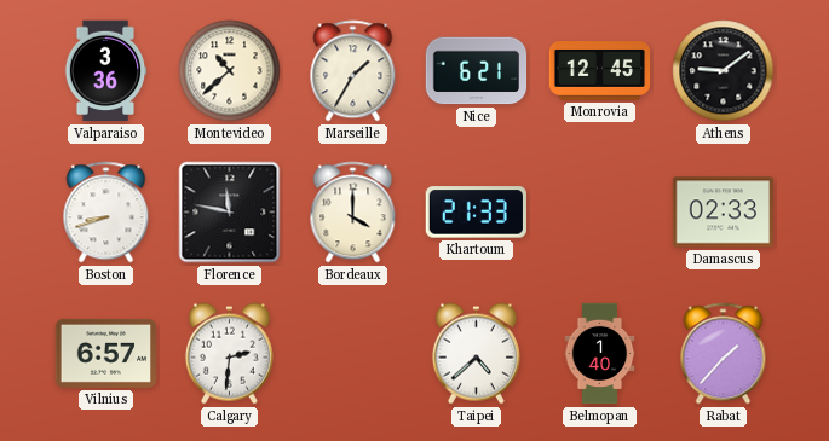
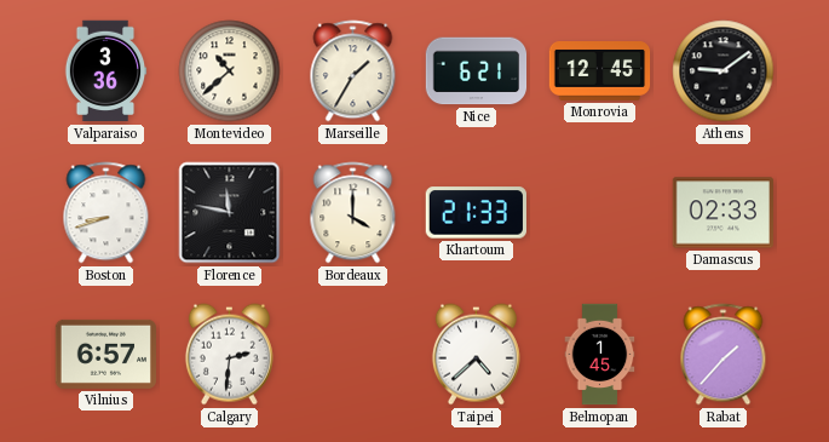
Belmopan: 1:40 -> 1:45
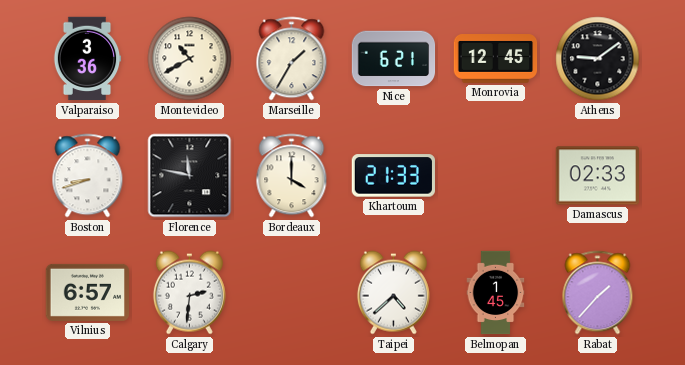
Montevideo: 10:38 -> 10:40
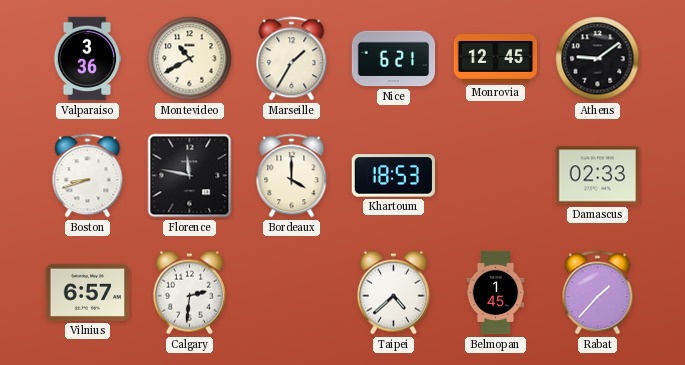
Khartoum: 21:33 -> 18:53
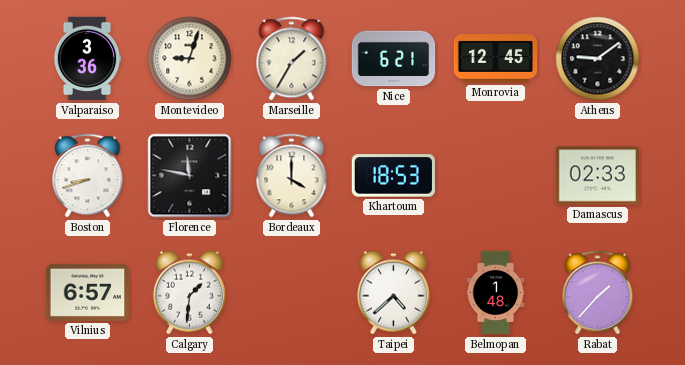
Montevideo: 10:40 -> 9:03
Calgary: 2:31 -> 1:31
Belmopan: 1:45 -> 1:48
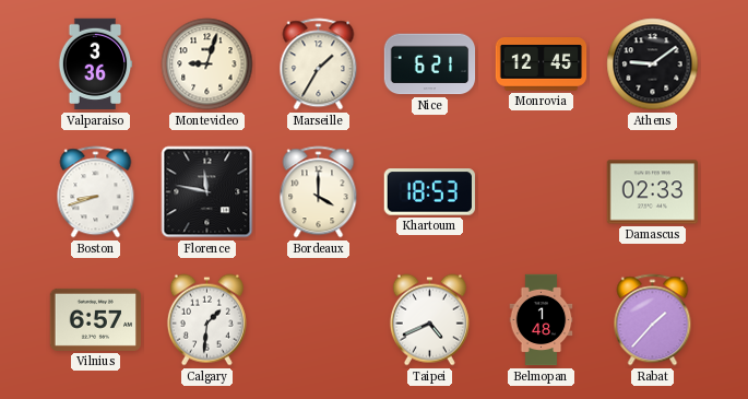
Taipei: 4:38 -> 4:41
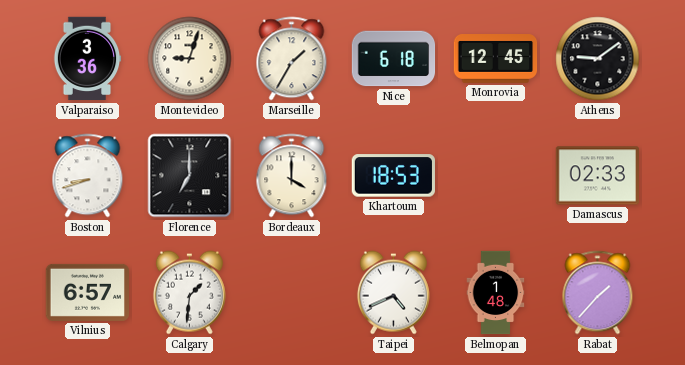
Nice: 6:21 -> 6:18
Florence: 11:47 -> 7:00
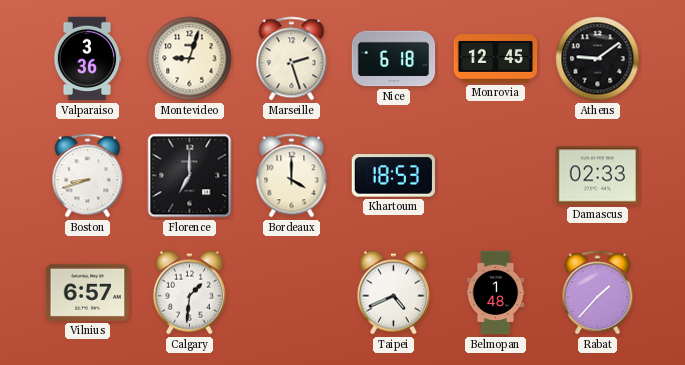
Marseille: 1:35 -> 2:27
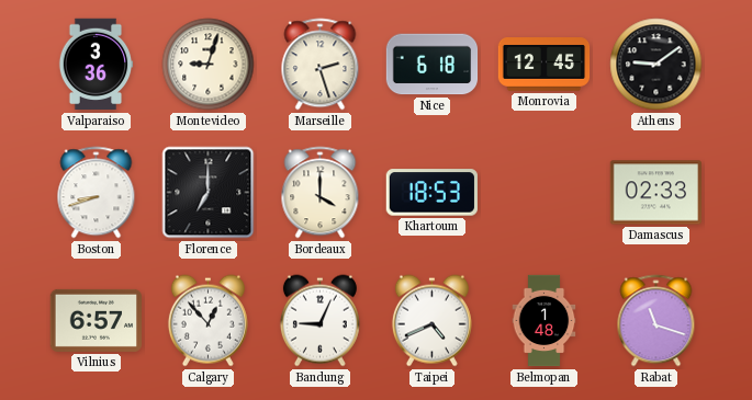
Calgary: 1:31 -> 12:53
Bandung: none -> 9:04
Rabat: 1:37 -> 11:18
